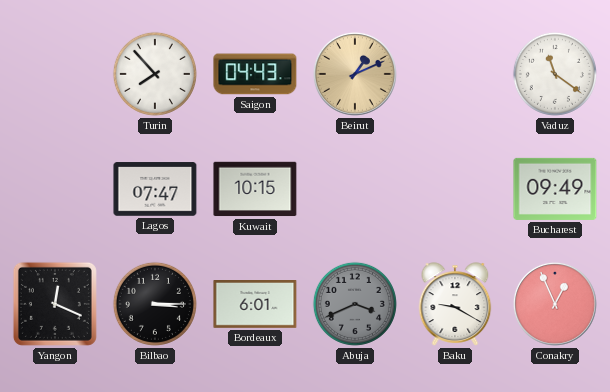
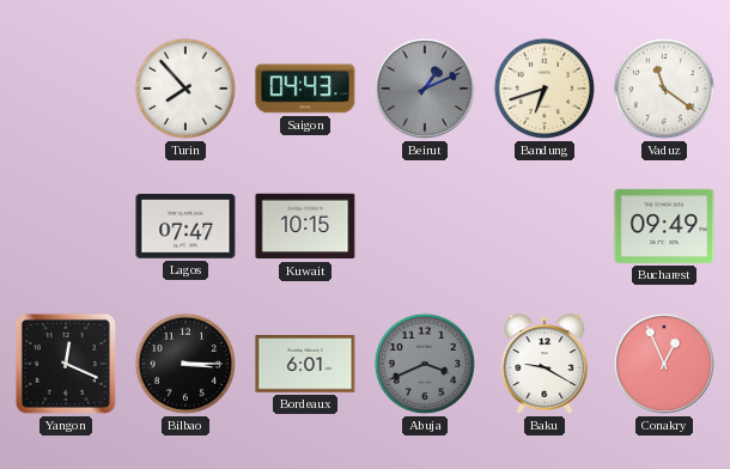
Beirut dial: champagne -> grey
Bandung: none -> 6:42
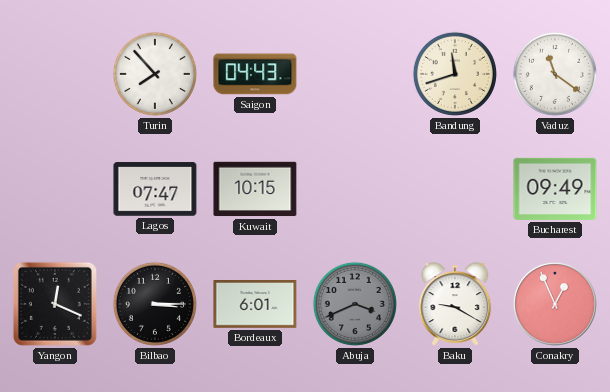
Beirut: 1:11 -> none
Bandung: 6:42 -> 11:42
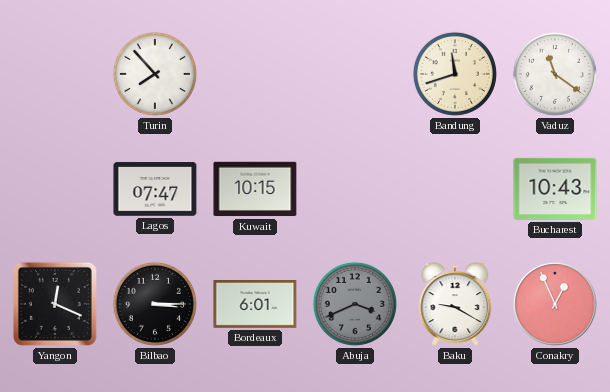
Saigon: 04:43 -> none
Bucharest: 09:49 -> 10:43
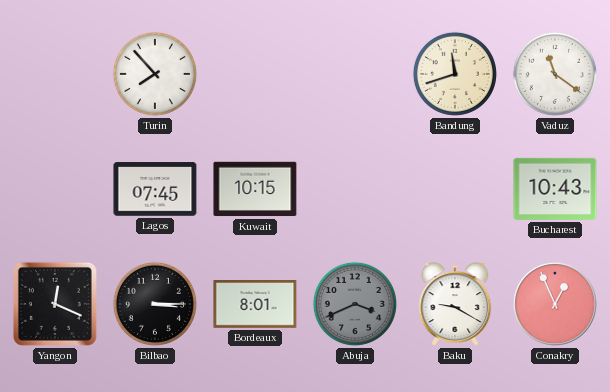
Lagos: 07:47 -> 07:45
Bordeaux: 6:01 -> 8:01
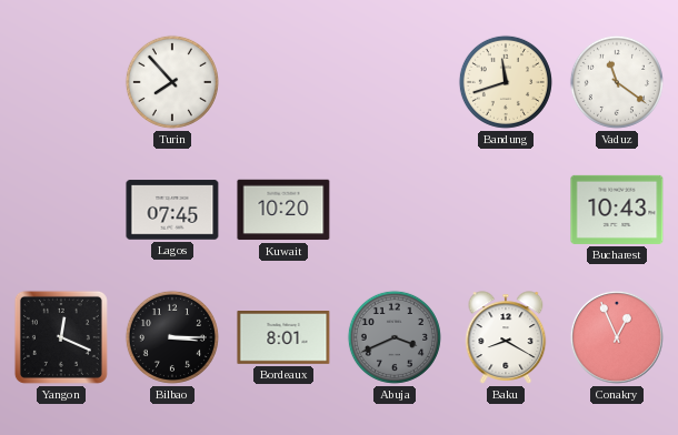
Kuwait: 10:15 -> 10:20
Baku: 9:20 -> 8:20
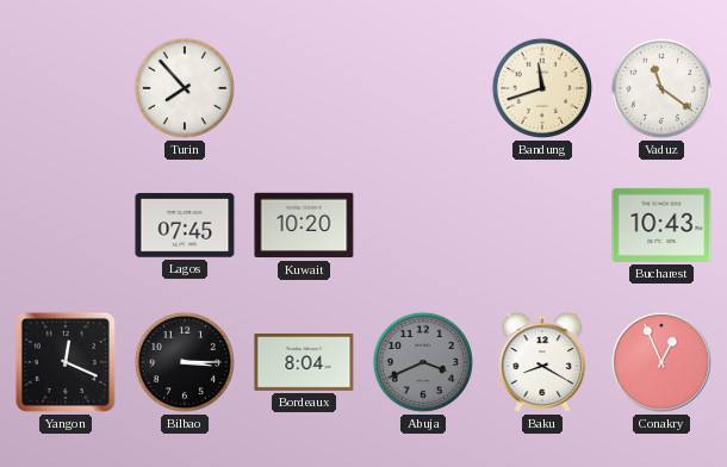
Bordeaux: 8:01 -> 8:04
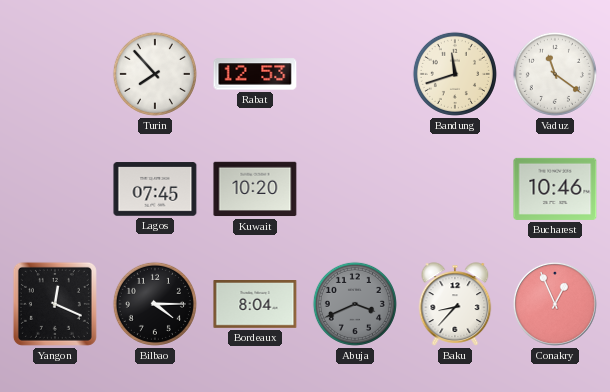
Rabat: none -> 12:53
Bucharest: 10:43 -> 10:46
Bilbao: 3:15 -> 4:15
Baku: 8:20 -> 8:37
